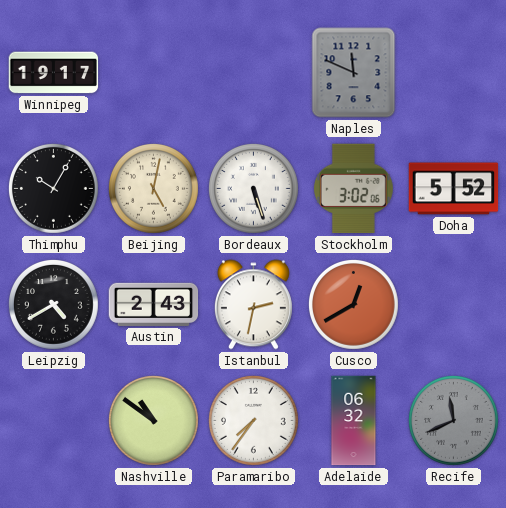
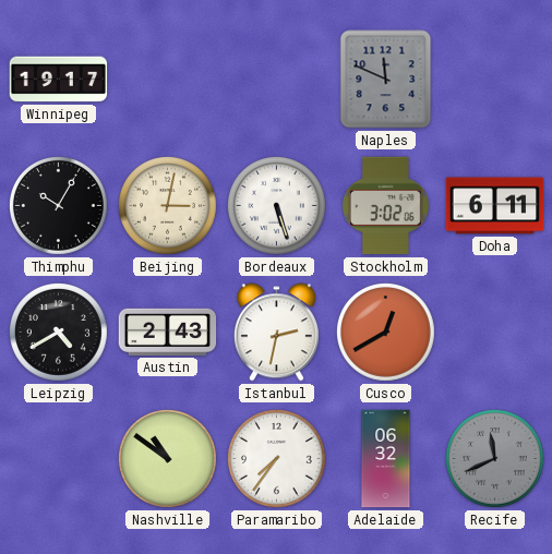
Beijing: 5:02 -> 3:02
Doha: 5:52 -> 6:11
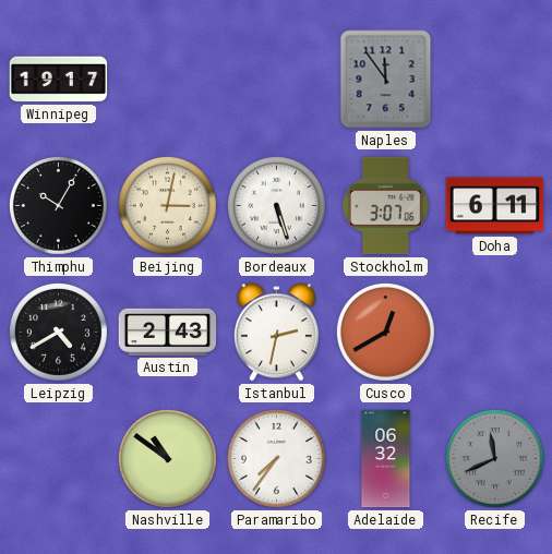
Naples: 11:49 -> 11:54
Stockholm: 3:02 -> 3:07
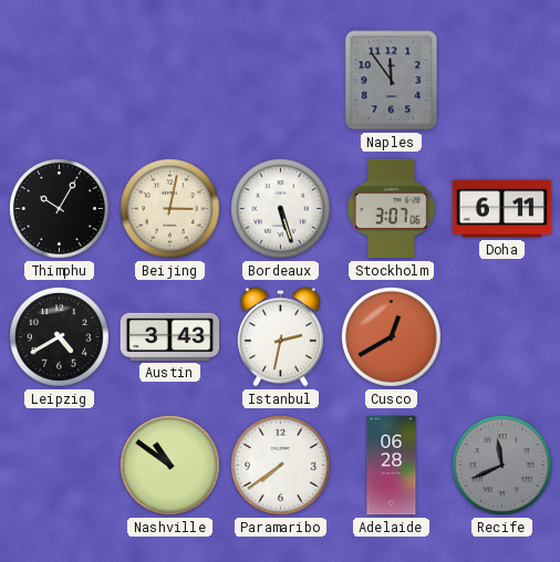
Winnipeg: 19:17 -> none
Austin: 2:43 -> 3:43
Paramaribo: 7:36 -> 7:39
Adelaide: 06:32 -> 06:28
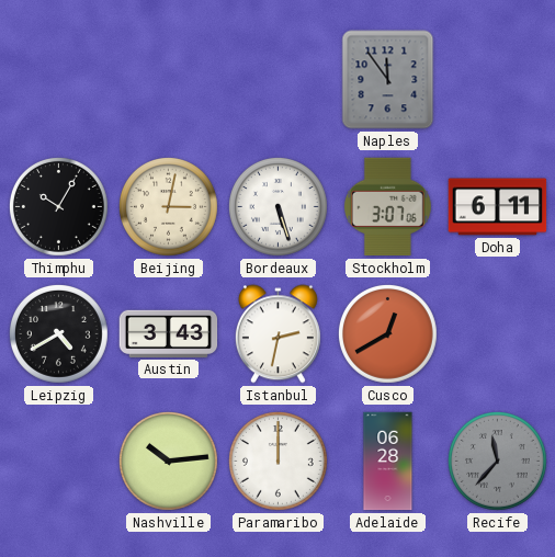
Nashville: 10:51 -> 10:14
Paramaribo: 7:39 -> 12:00
Recife: 11:41 -> 11:37
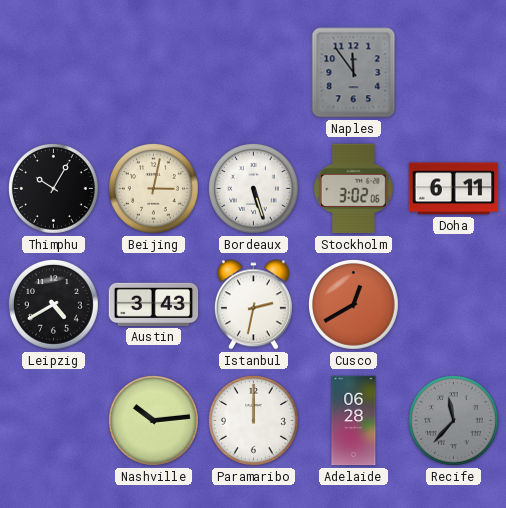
Stockholm: 3:07 -> 3:02
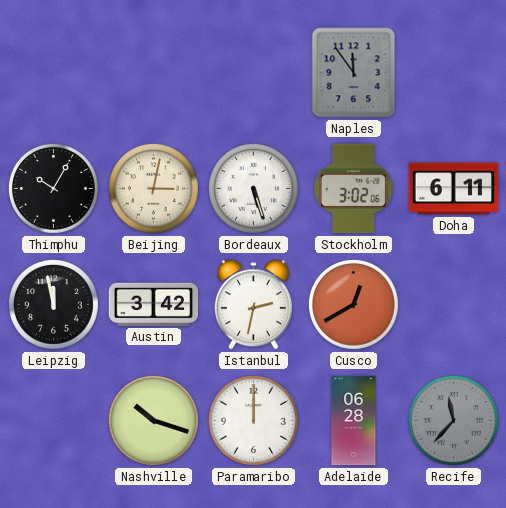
Leipzig: 4:40 -> 11:58
Austin: 3:43 -> 3:42
Nashville: 10:14 -> 10:18
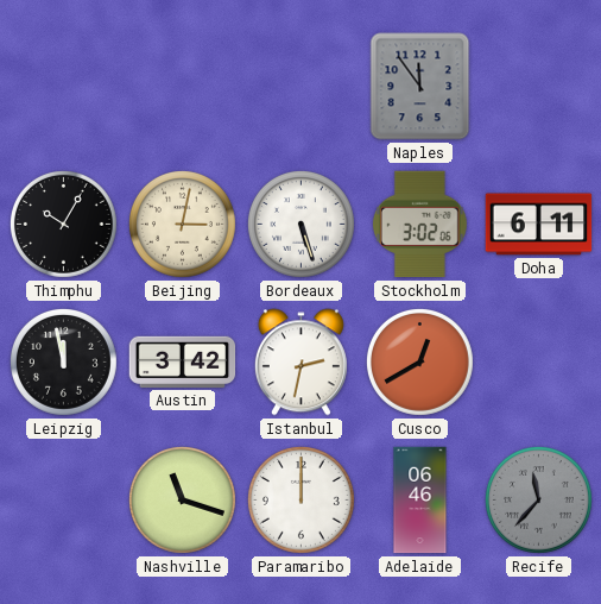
Nashville: 10:18 -> 11:18
Adelaide: 06:28 -> 06:46
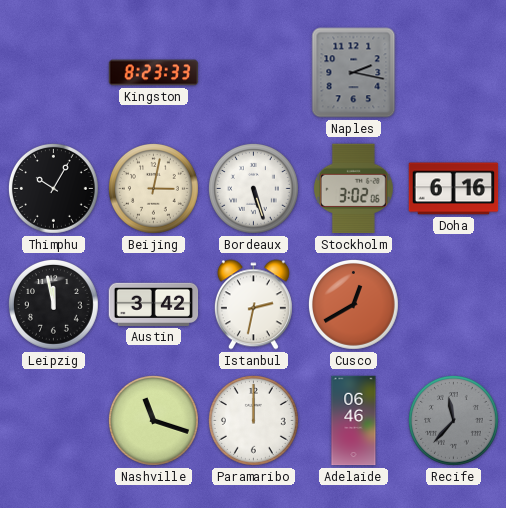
Kingston: none -> 8:23
Naples: 11:54 -> 2:17
Doha: 6:11 -> 6:16
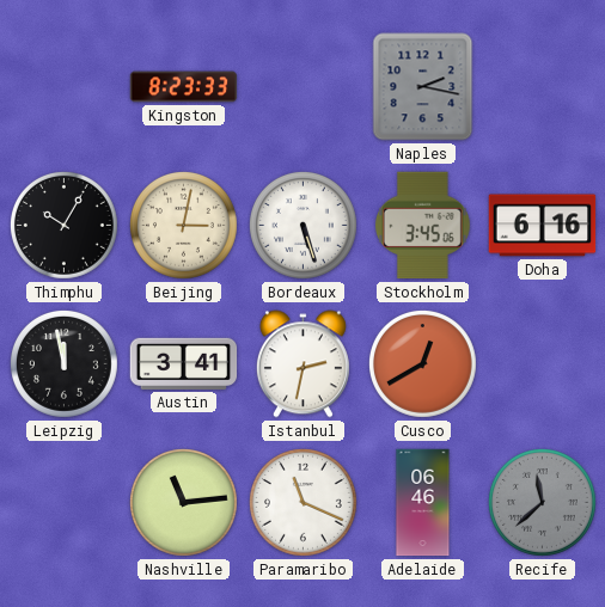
Stockholm: 3:02 -> 3:45
Austin: 3:42 -> 3:41
Nashville: 11:18 -> 11:14
Paramaribo: 12:00 -> 11:19
Recife: 11:37 -> 11:38
